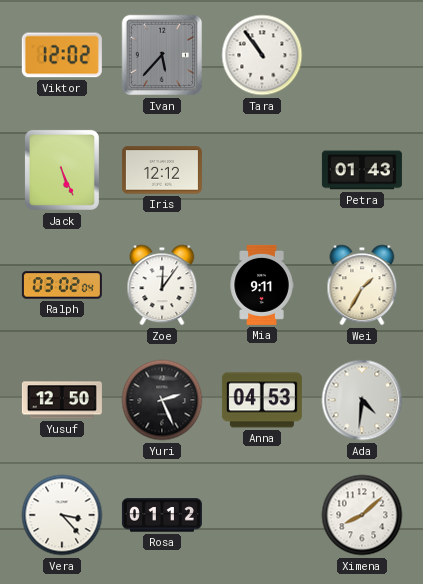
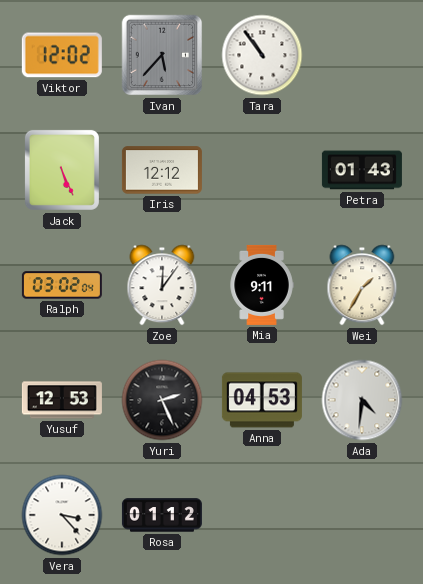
Yusuf: 12:50 -> 12:53
Ximena: 8:08 -> none
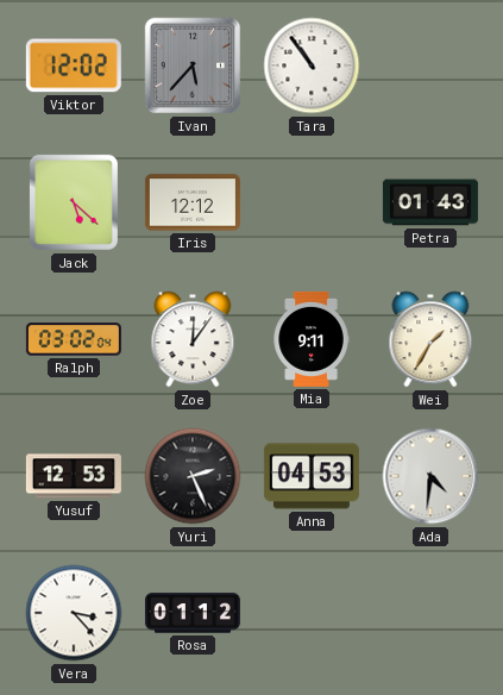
Jack: 5:26 -> 5:22
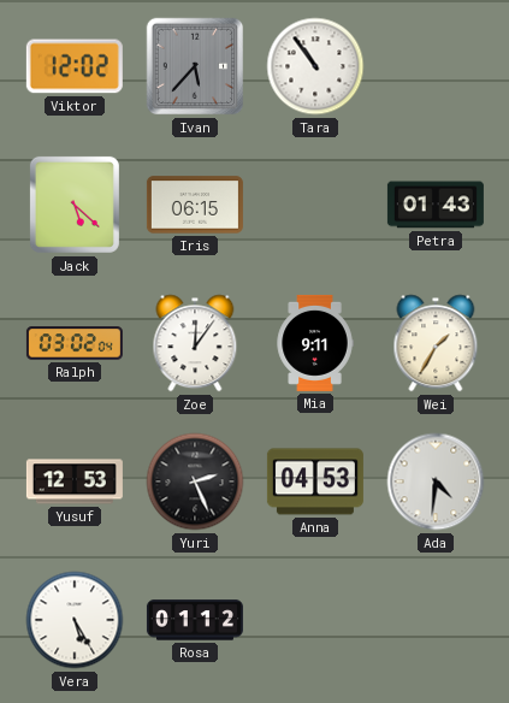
Iris: 12:12 -> 06:15
Vera: 3:23 -> 5:25
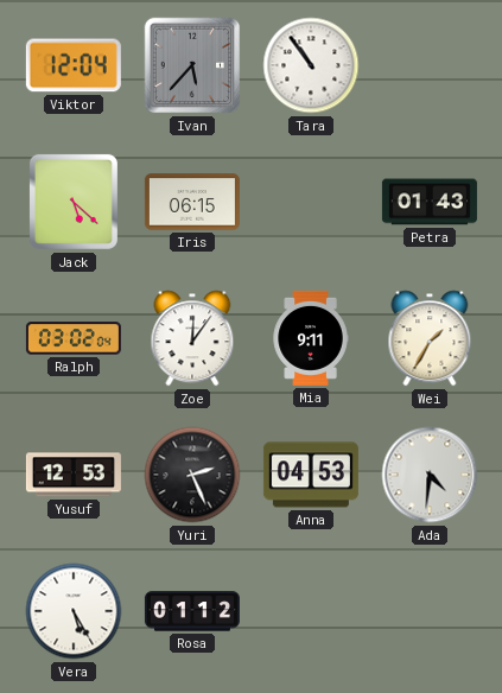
Viktor: 12:02 -> 12:04
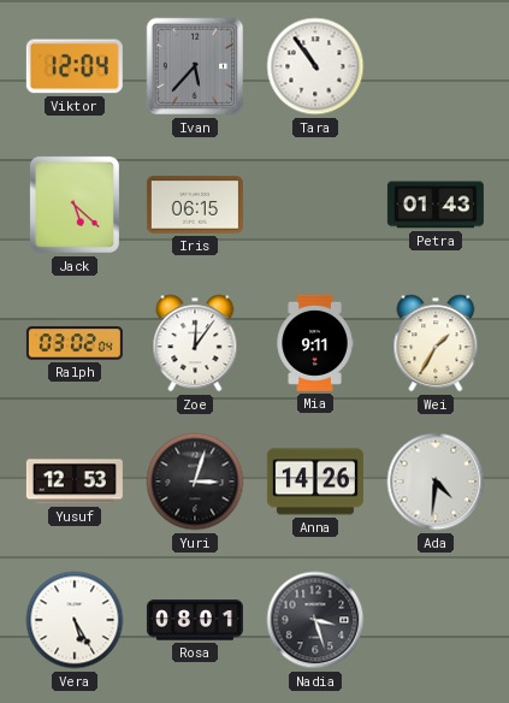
Yuri: 2:26 -> 3:03
Anna: 04:53 -> 14:26
Rosa: 01:12 -> 08:01
Nadia: none -> 3:27
